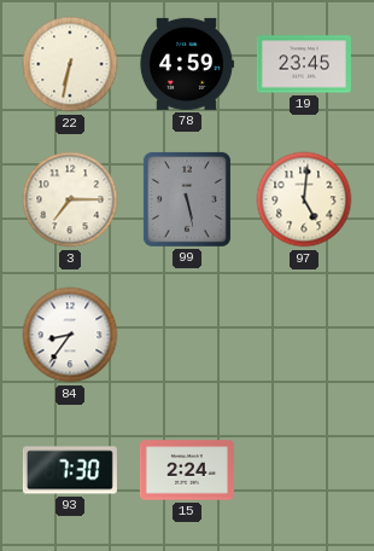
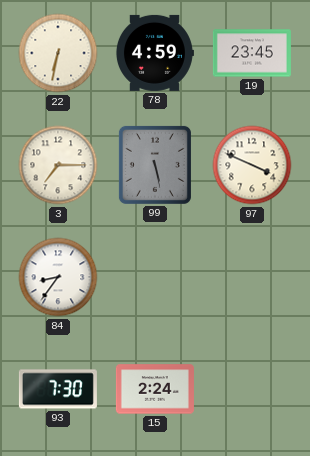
97: 5:01 -> 3:49
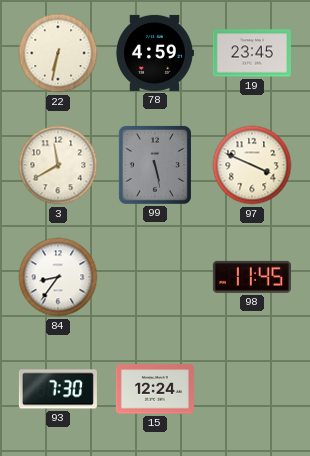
3: 7:15 -> 11:40
98: none -> 11:45
15: 2:24 -> 12:24
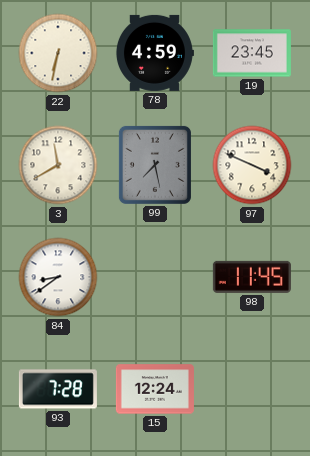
99: 5:28 -> 7:28
84: 8:36 -> 8:39
93: 7:30 -> 7:28
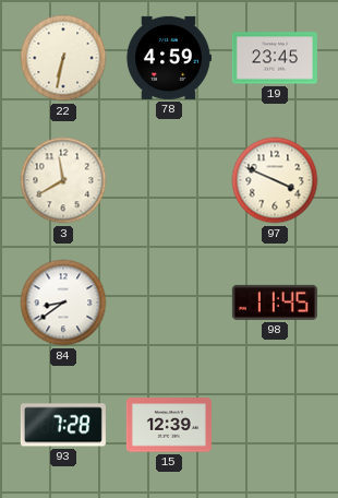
99: 7:28 -> none
15: 12:24 -> 12:39
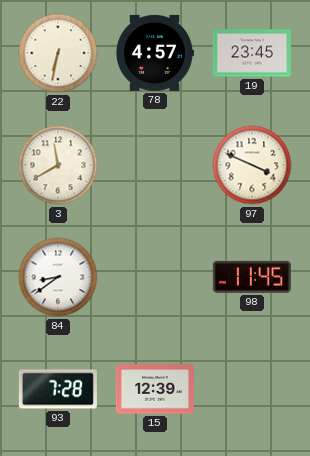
78: 4:59 -> 4:57
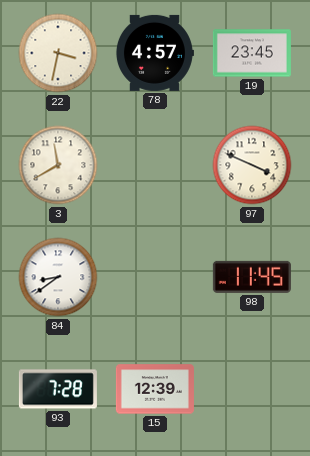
22: 6:32 -> 3:32
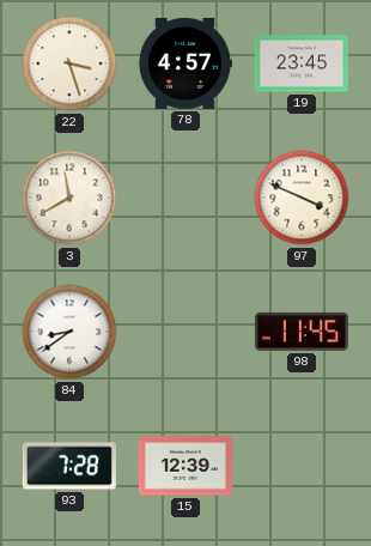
22: 3:32 -> 3:27
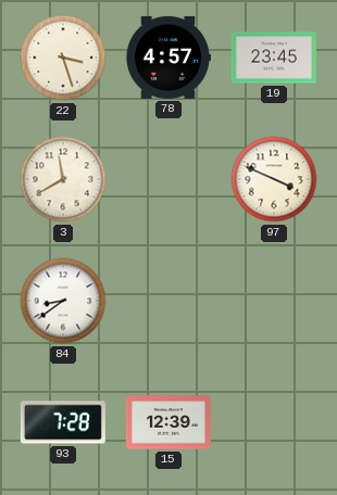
98: 11:45 -> none
